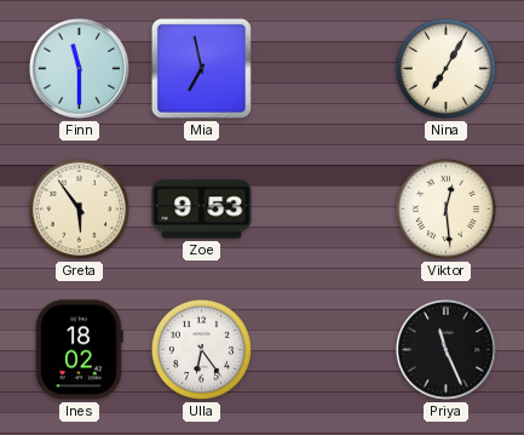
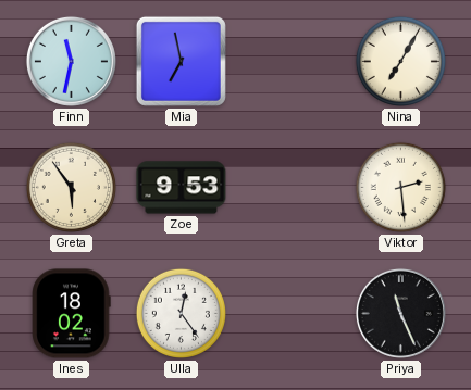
Finn: 11:30 -> 11:32
Viktor: 12:29 -> 2:29
Ulla: 6:24 -> 12:24
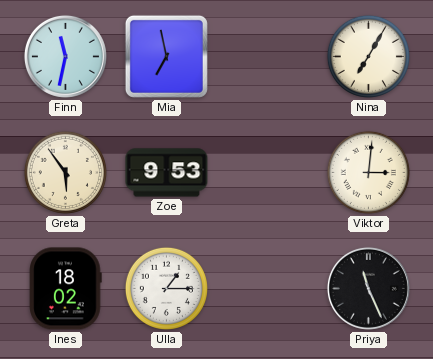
Viktor: 2:29 -> 3:01
Ulla: 12:24 -> 1:15
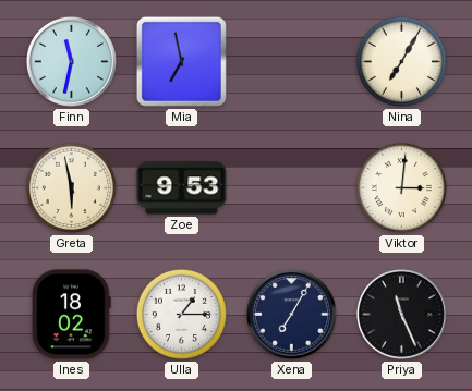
Greta: 5:54 -> 5:58
Xena: none -> 7:05
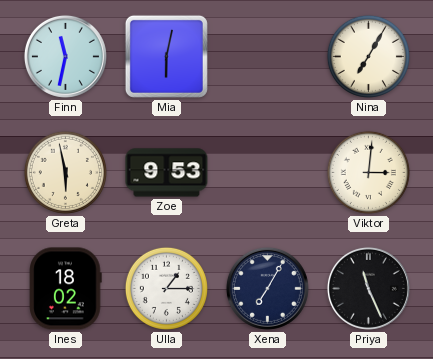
Mia: 6:58 -> 6:02
